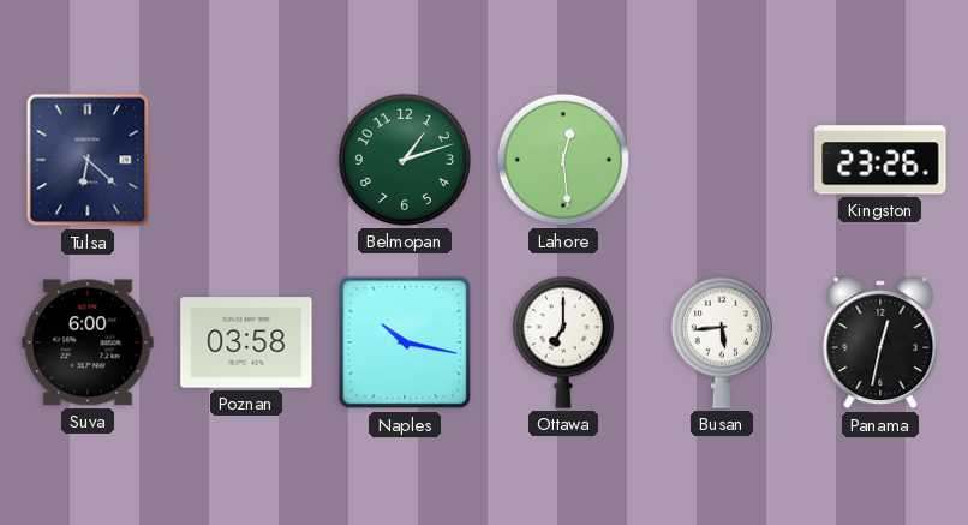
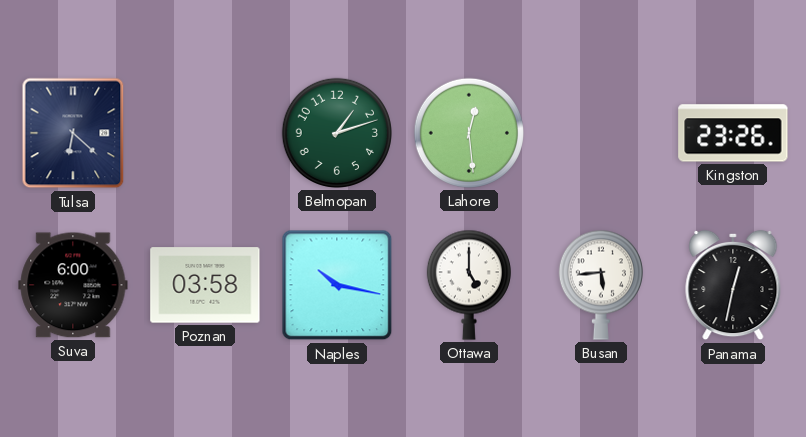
Ottawa: 7:00 -> 5:00
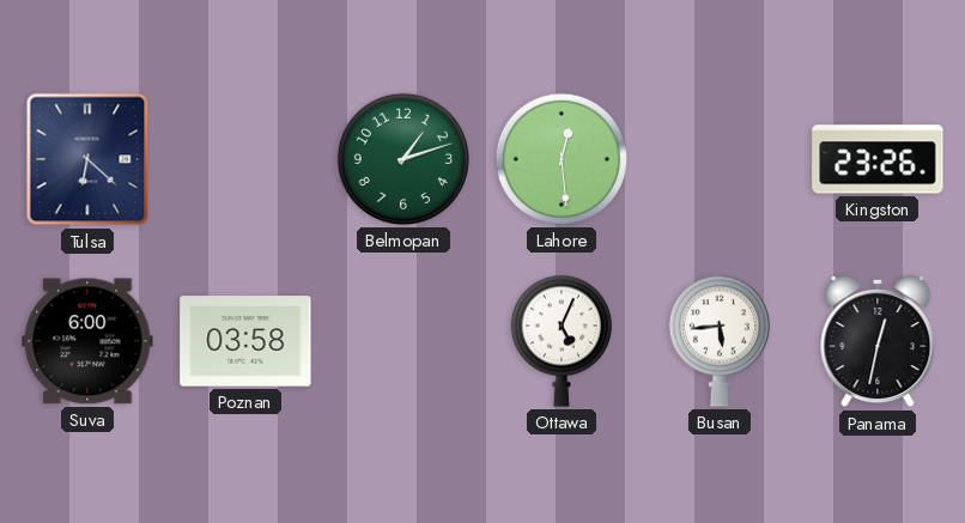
Naples: 10:17 -> none
Ottawa: 5:00 -> 5:04
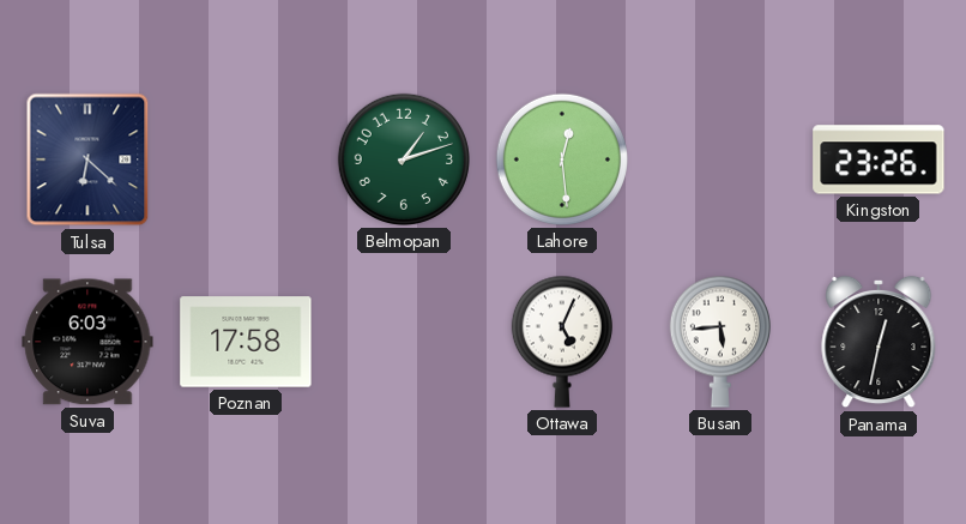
Suva: 6:00 -> 6:03
Poznan: 03:58 -> 17:58
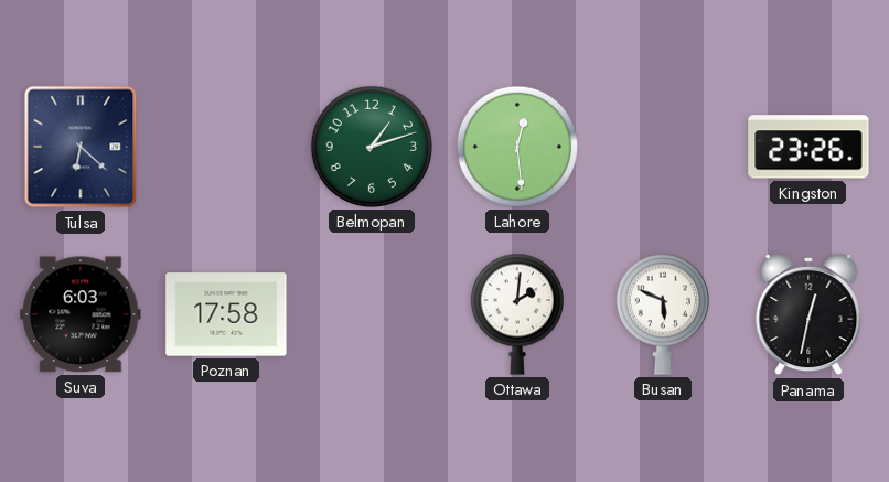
Ottawa: 5:04 -> 2:01
Busan: 5:44 -> 5:49
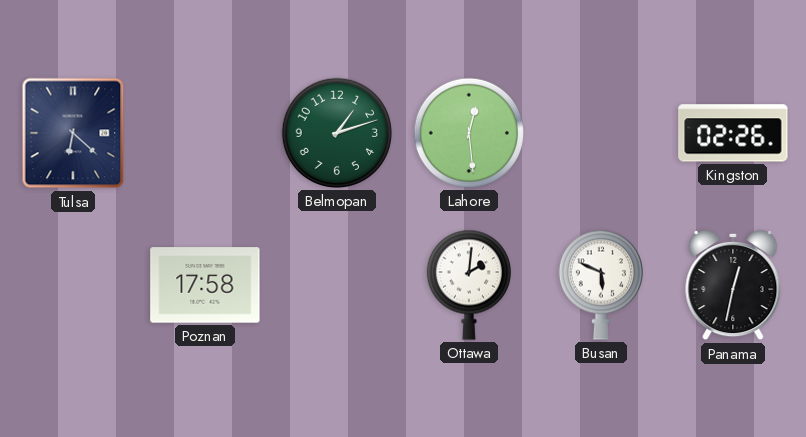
Kingston: 23:26 -> 02:26
Suva: 6:03 -> none
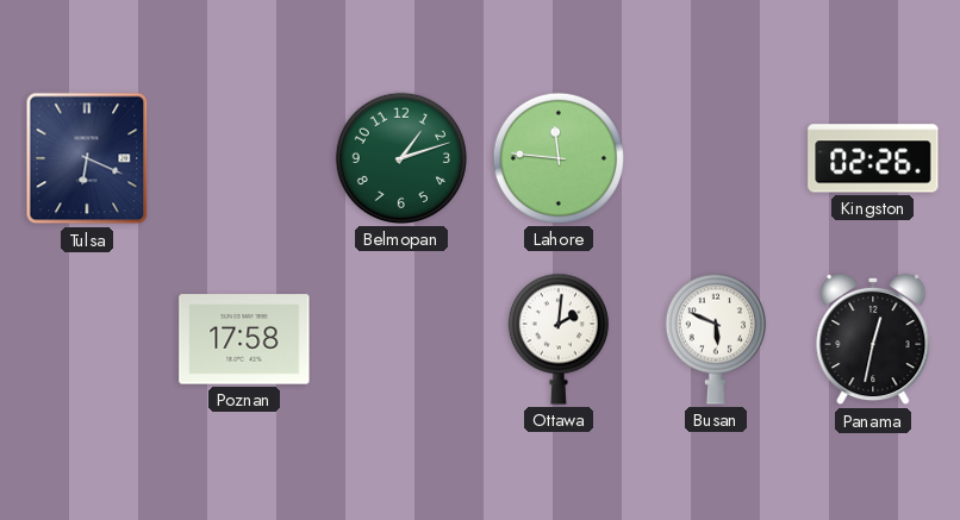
Tulsa: 6:22 -> 6:19
Lahore: 12:29 -> 11:46
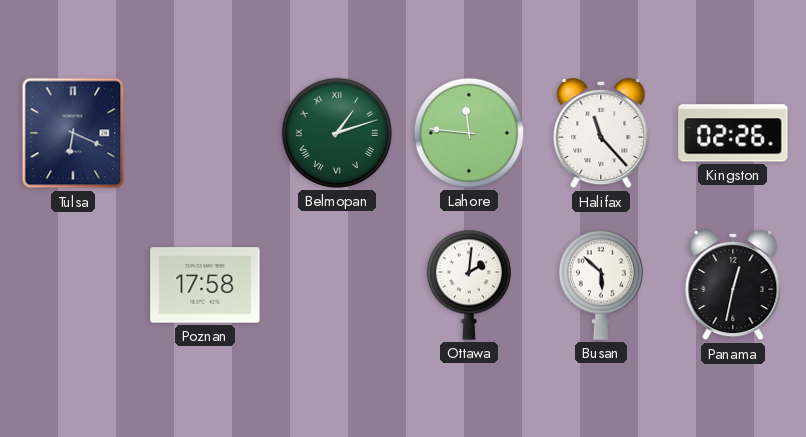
Belmopan numerals: Arabic -> Roman
Halifax: none -> 11:23
Busan: 5:49 -> 5:52
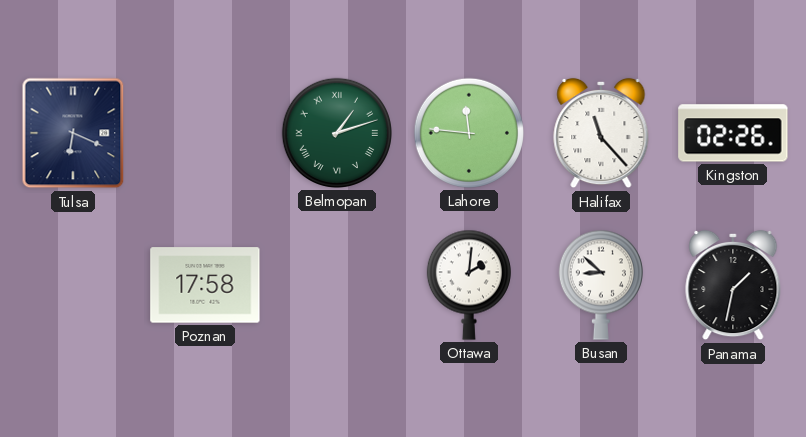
Busan: 5:52 -> 8:52
Panama: 12:32 -> 1:32
